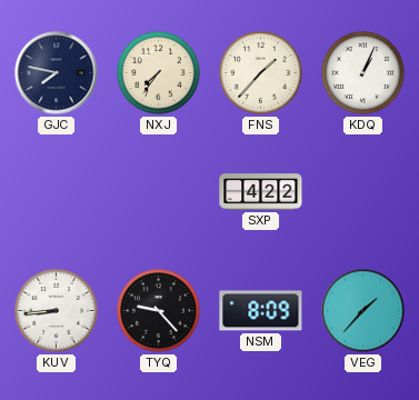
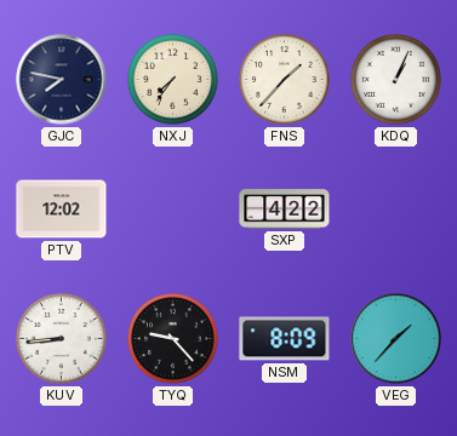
PTV: none -> 12:02
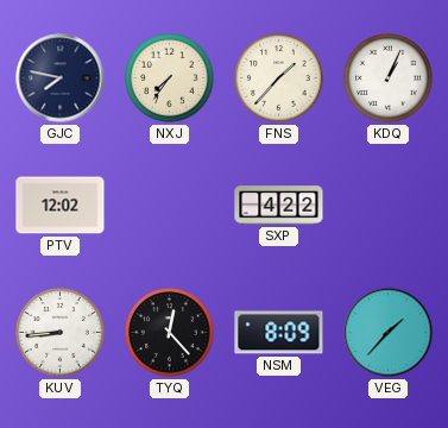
TYQ: 9:23 -> 12:23
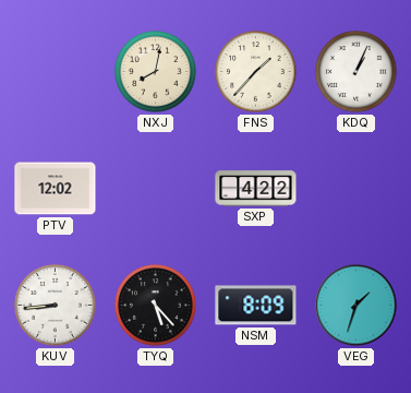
GJC: 7:47 -> none
NXJ: 7:36 -> 8:02
TYQ: 12:23 -> 5:23
VEG: 1:37 -> 1:33
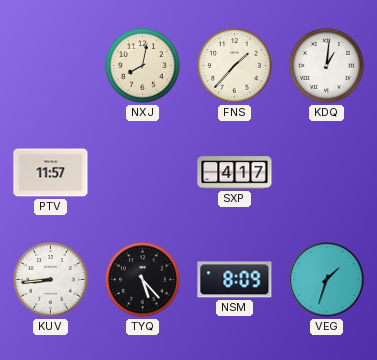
KDQ: 1:04 -> 1:01
PTV: 12:02 -> 11:57
SXP: 4:22 -> 4:17
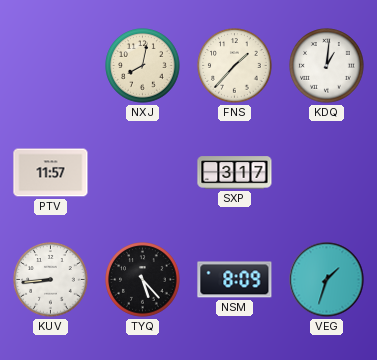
SXP: 4:17 -> 3:17
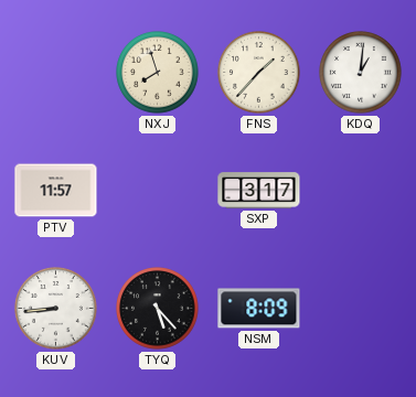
NXJ: 8:02 -> 7:57
VEG: 1:33 -> none
